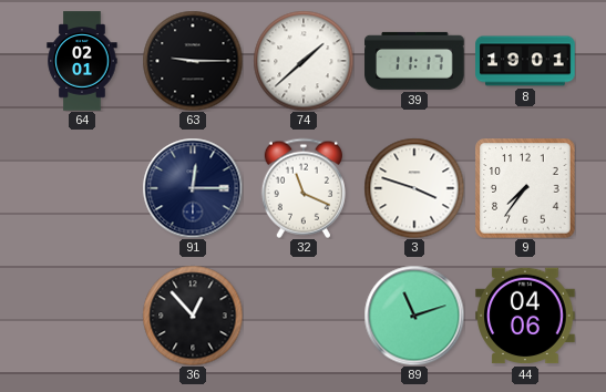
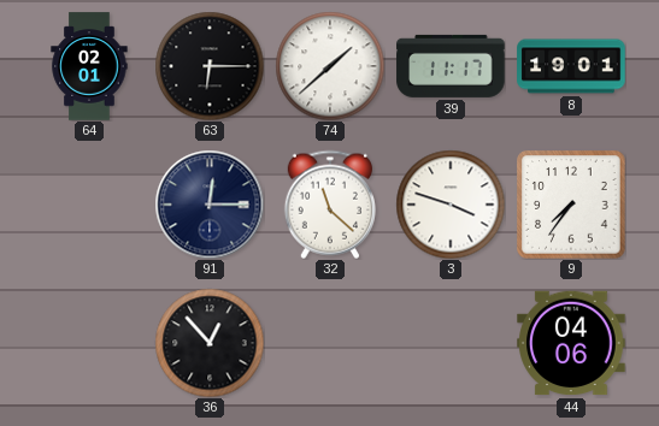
63: 9:15 -> 6:15
32: 11:19 -> 11:22
89: 11:12 -> none
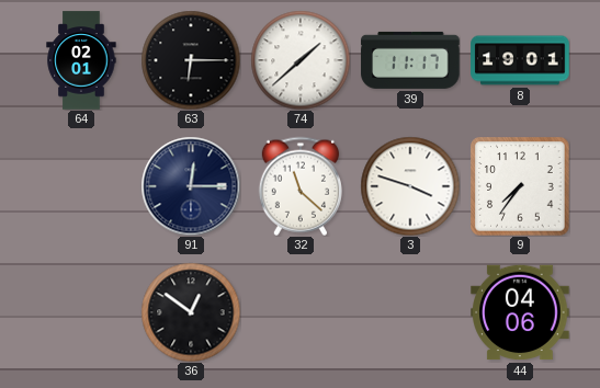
36: 12:53 -> 12:51
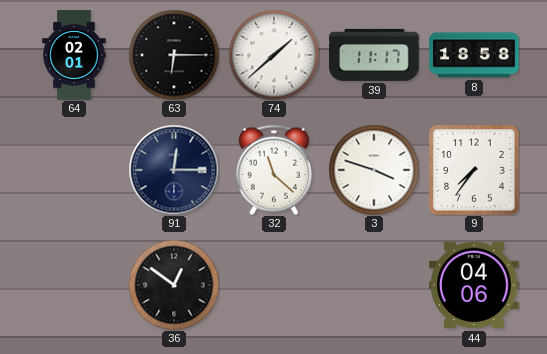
8: 19:01 -> 18:58
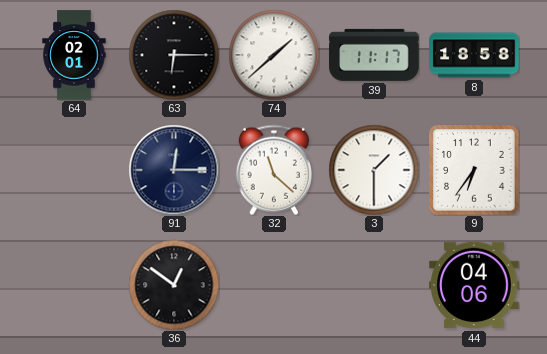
3: 3:48 -> 1:30
9: 7:36 -> 6:36
